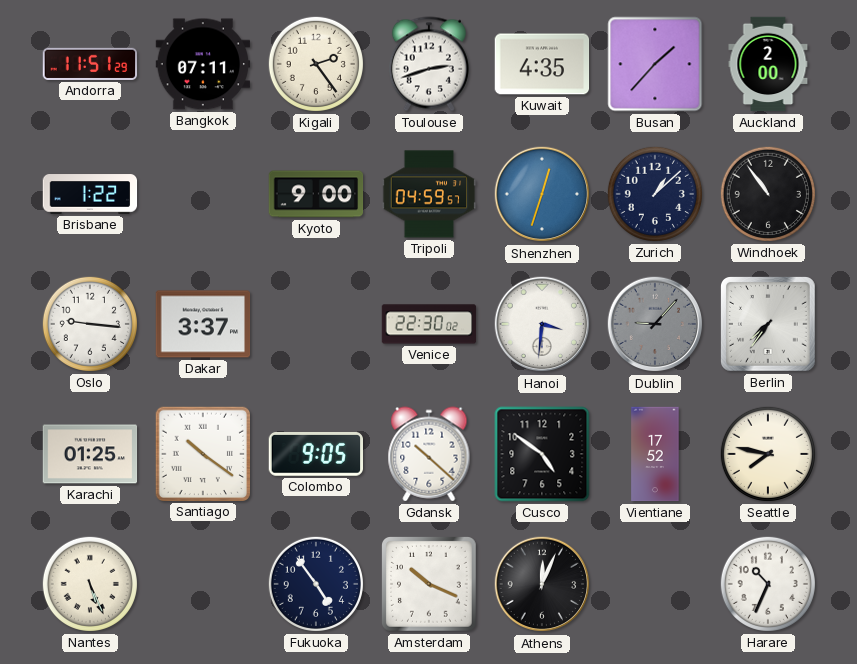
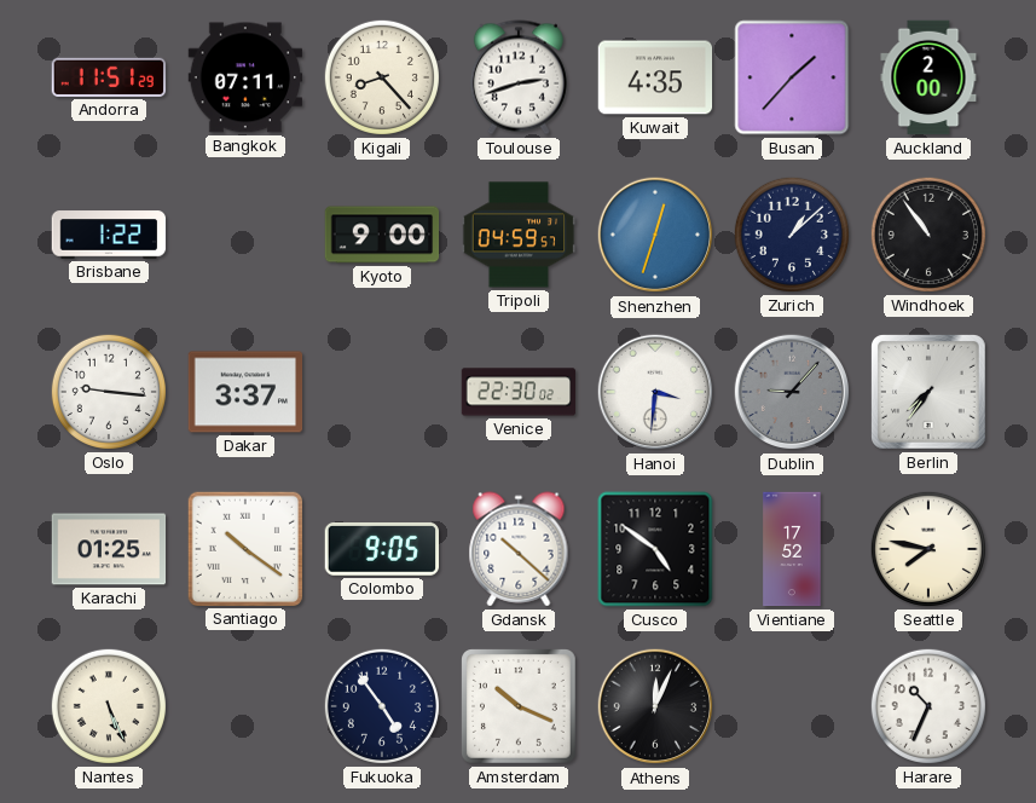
Kigali: 2:24 -> 8:23
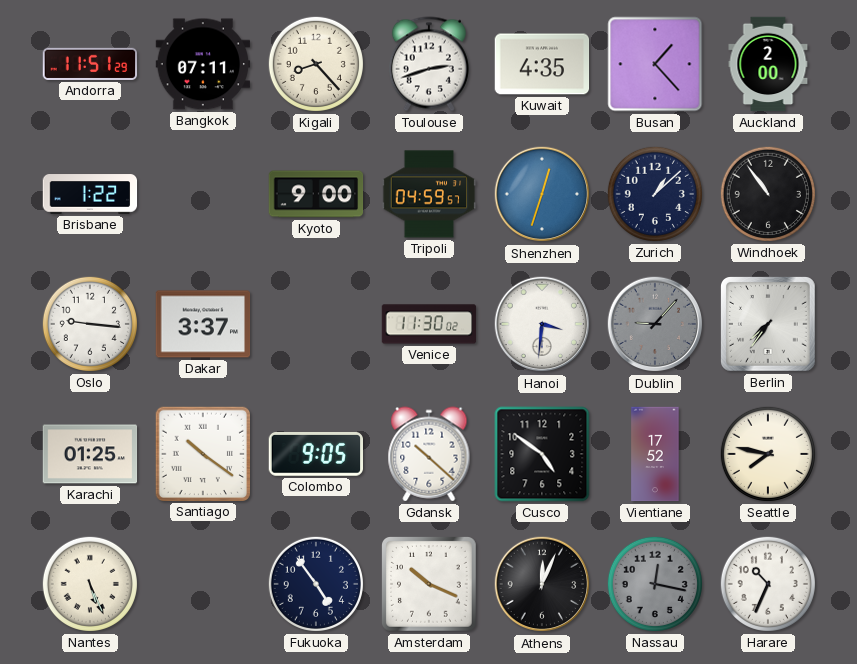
Busan: 1:37 -> 1:23
Venice: 22:30 -> 11:30
Nassau: none -> 12:17
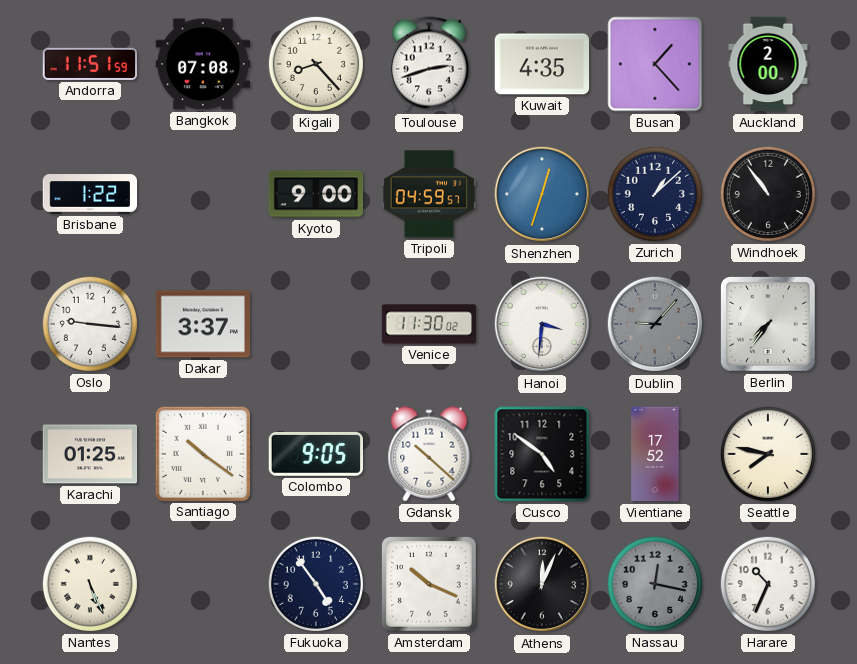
Andorra: 11:51:29 -> 11:51:59
Bangkok: 07:11 -> 07:08
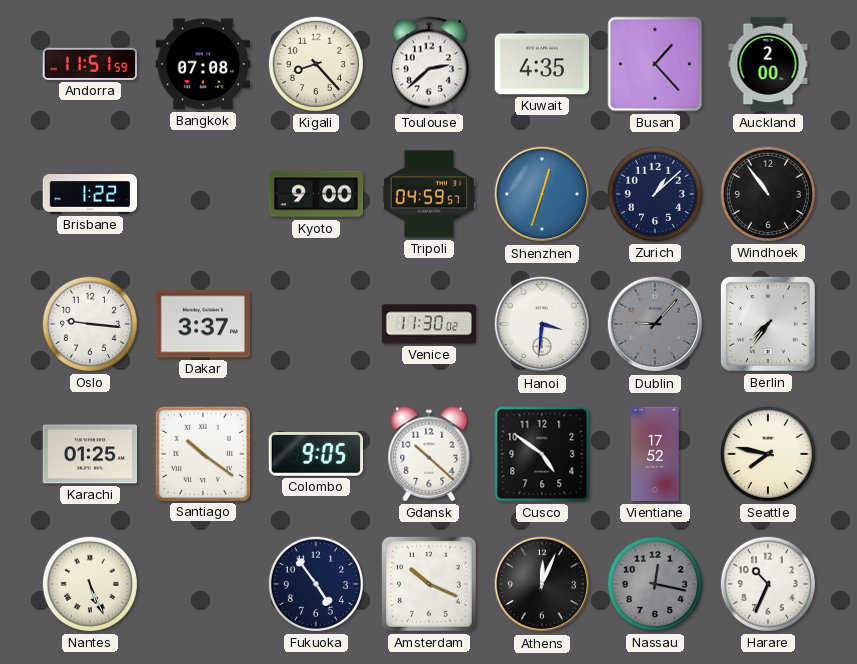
Toulouse: 2:42 -> 2:38
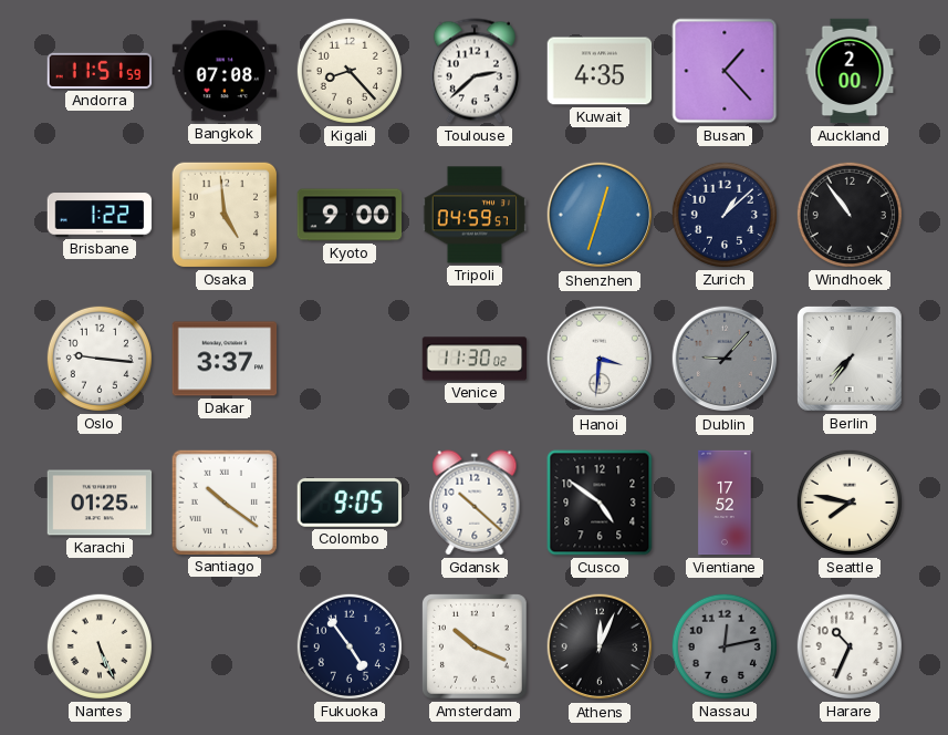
Osaka: none -> 4:59
Nassau: 12:17 -> 12:13
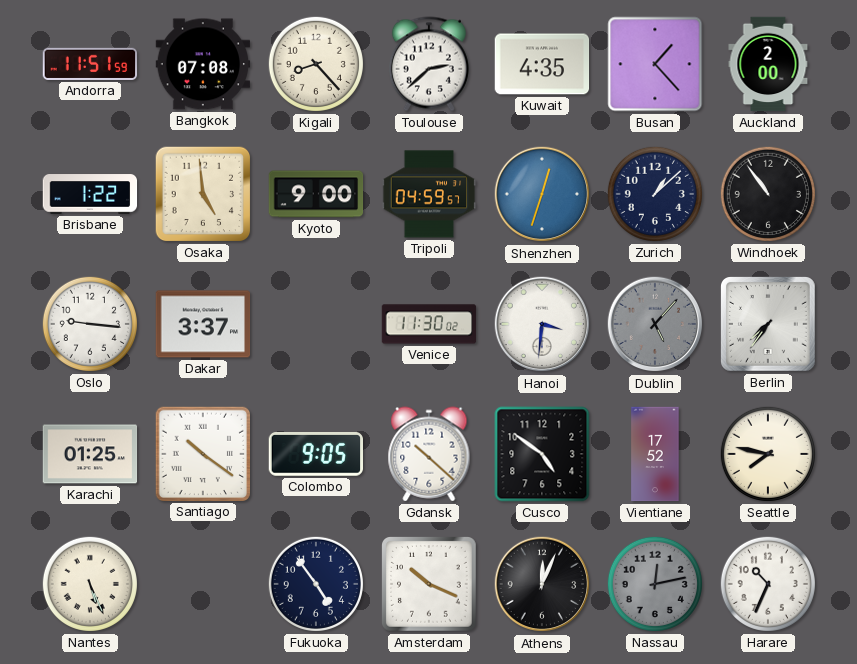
Dublin: 9:07 -> 5:07
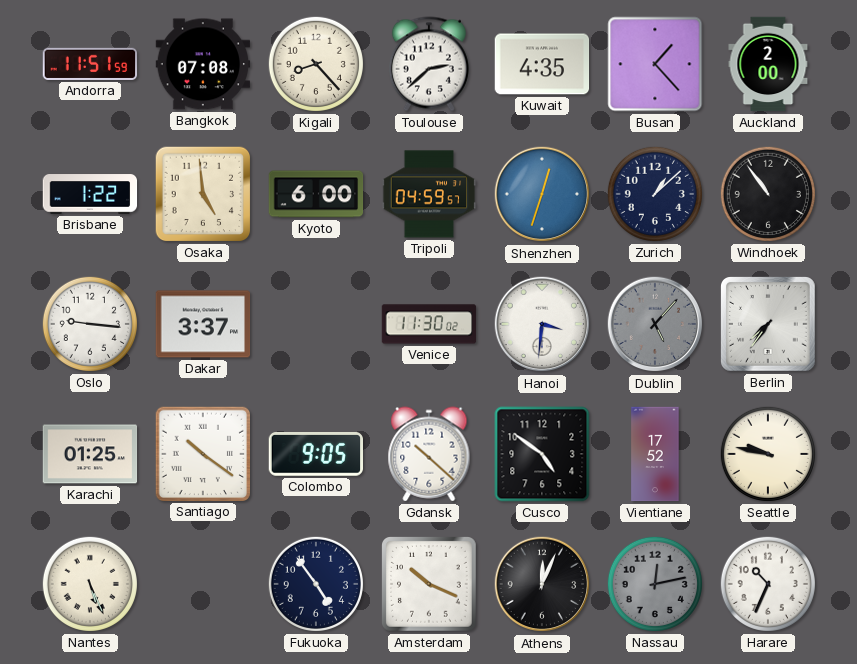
Kyoto: 9:00 -> 6:00
Seattle: 7:47 -> 9:47
